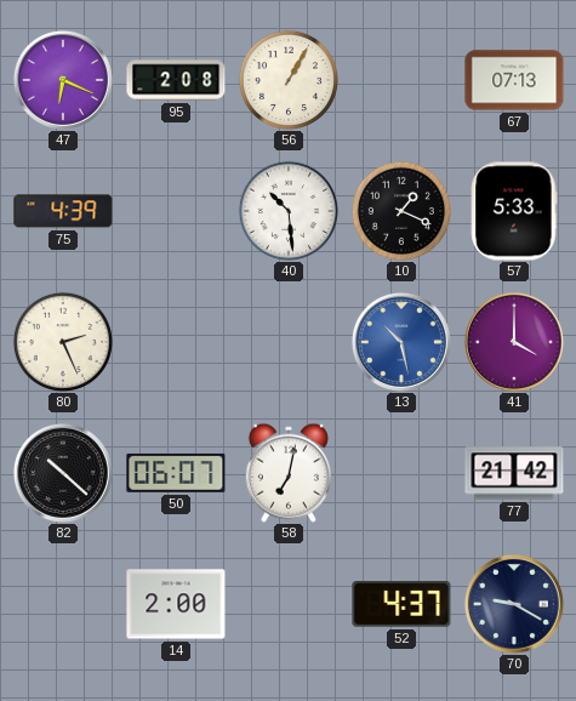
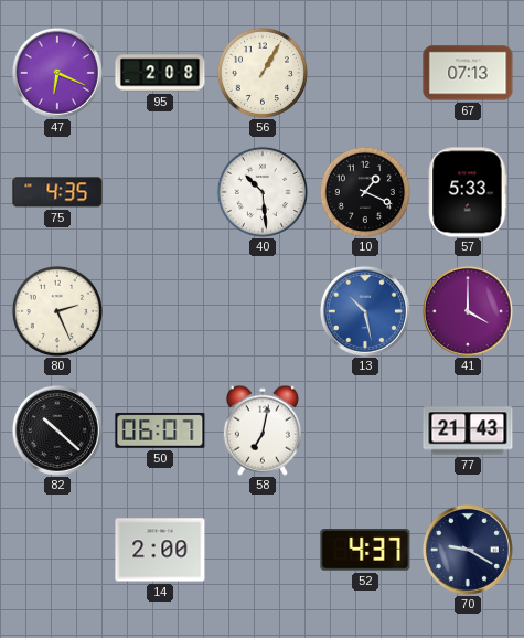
75: 4:39 -> 4:35
77: 21:42 -> 21:43
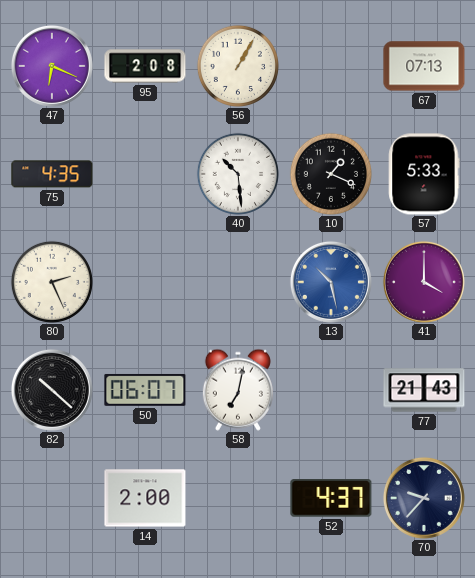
70: 9:20 -> 9:37
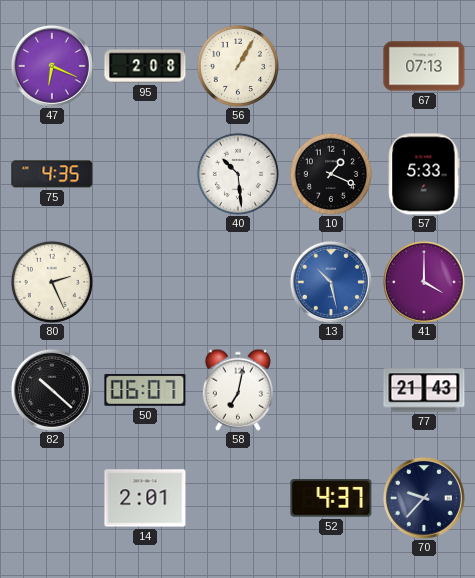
14: 2:00 -> 2:01
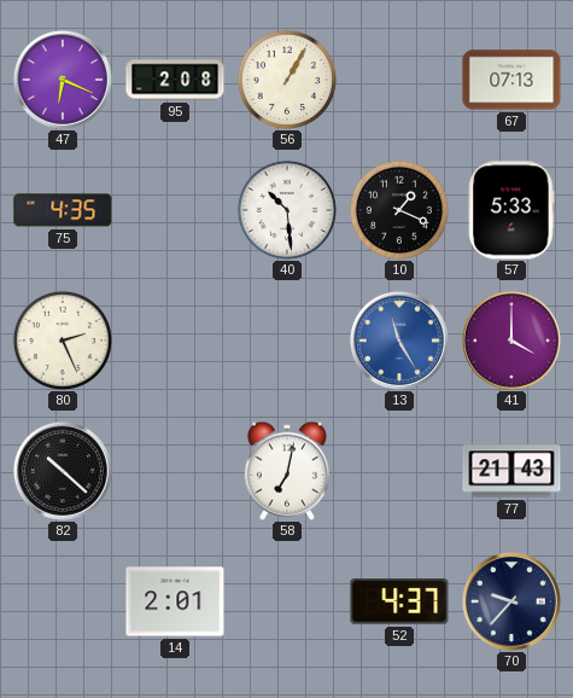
13: 10:28 -> 11:25
50: 06:07 -> none
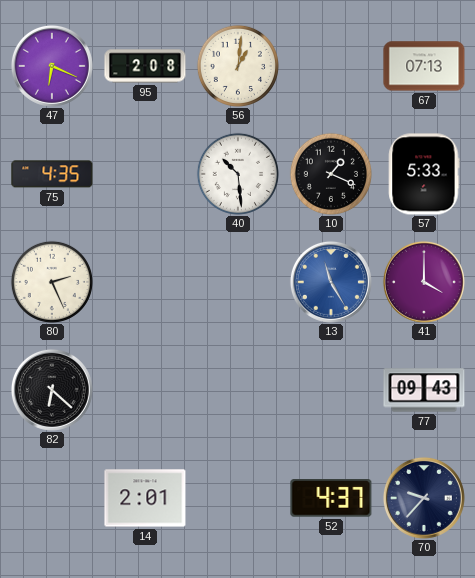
56: 1:05 -> 1:01
82: 10:22 -> 6:22
58: 7:02 -> none
77: 21:43 -> 09:43
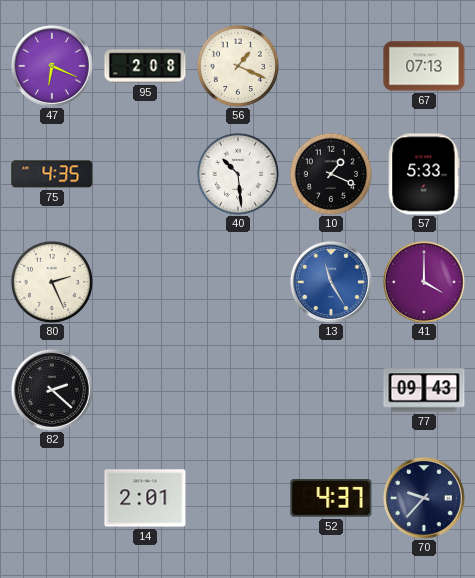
56: 1:01 -> 1:19
82: 6:22 -> 2:22
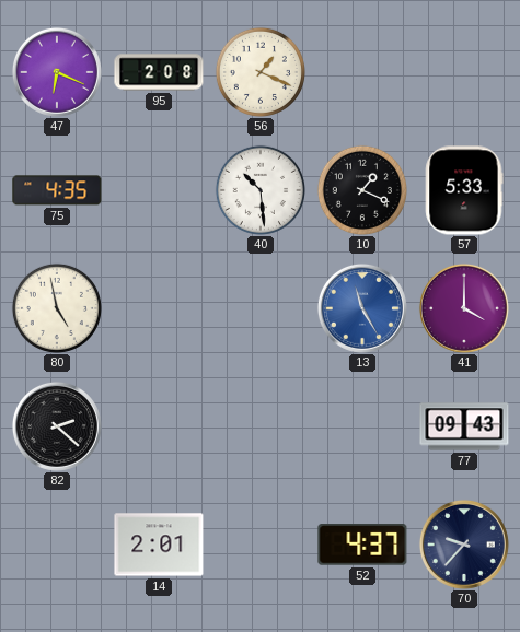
67: 07:13 -> none
80: 2:26 -> 4:58
